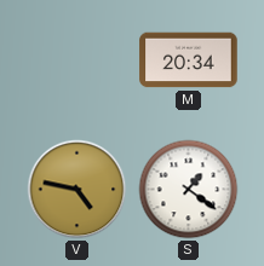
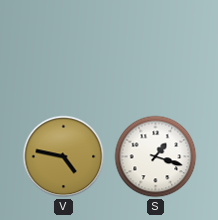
M: 20:34 -> none
S: 1:21 -> 1:18
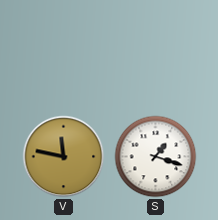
V: 4:47 -> 11:47
